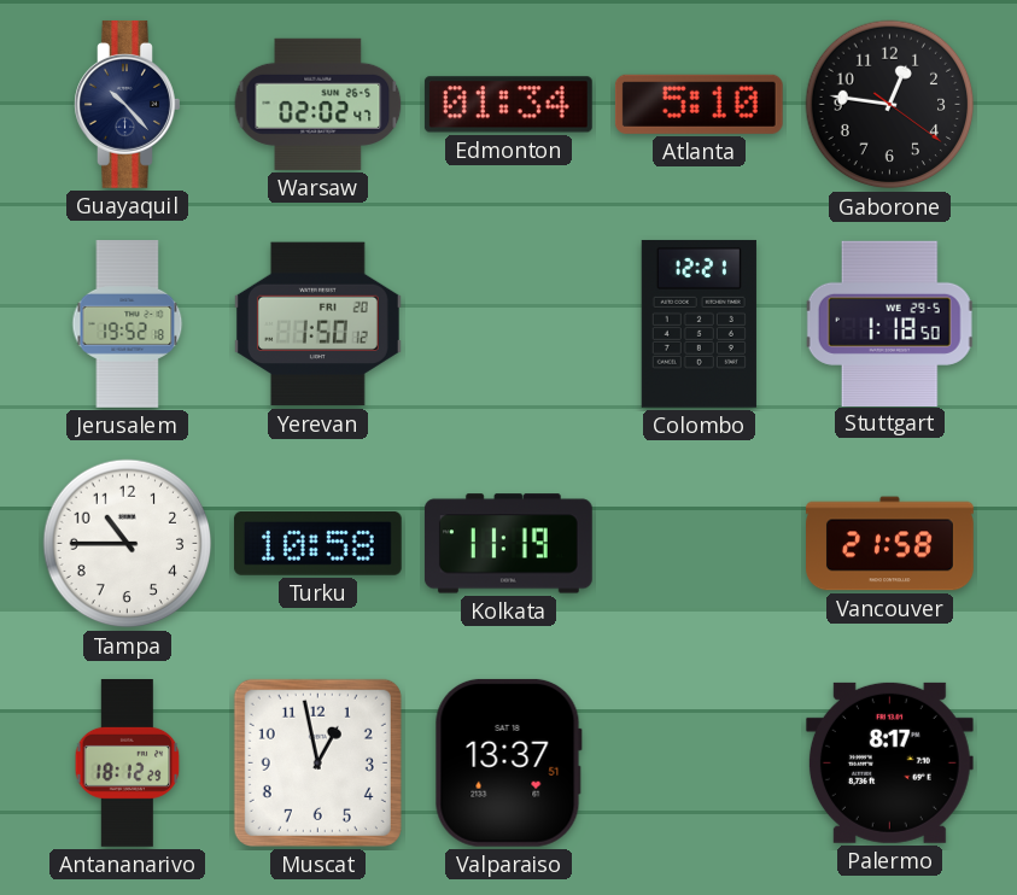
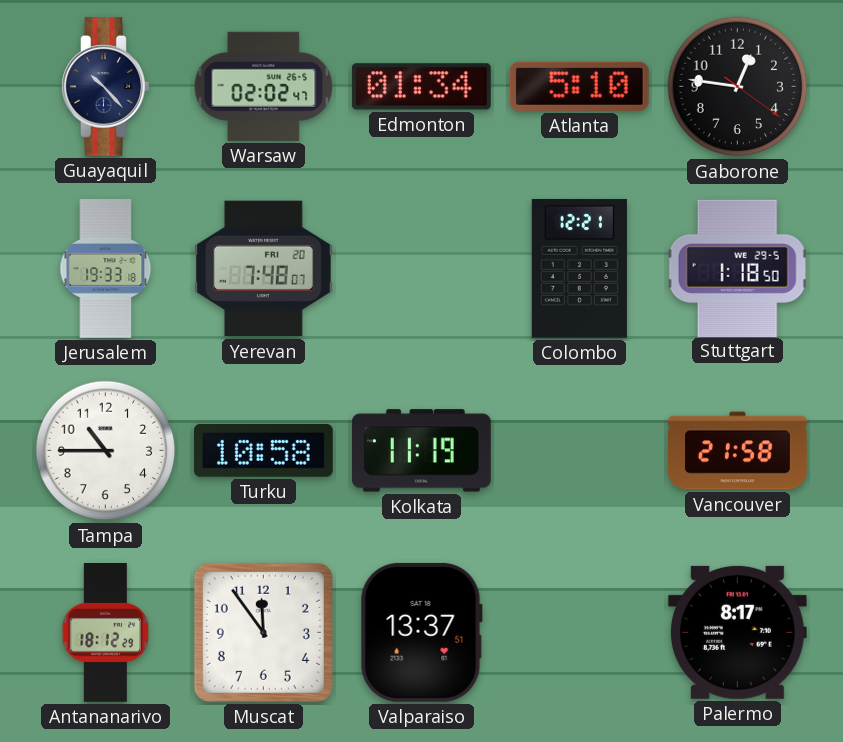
Jerusalem: 19:52 -> 19:33
Yerevan: 1:50 -> 7:48
Muscat: 12:58 -> 11:54
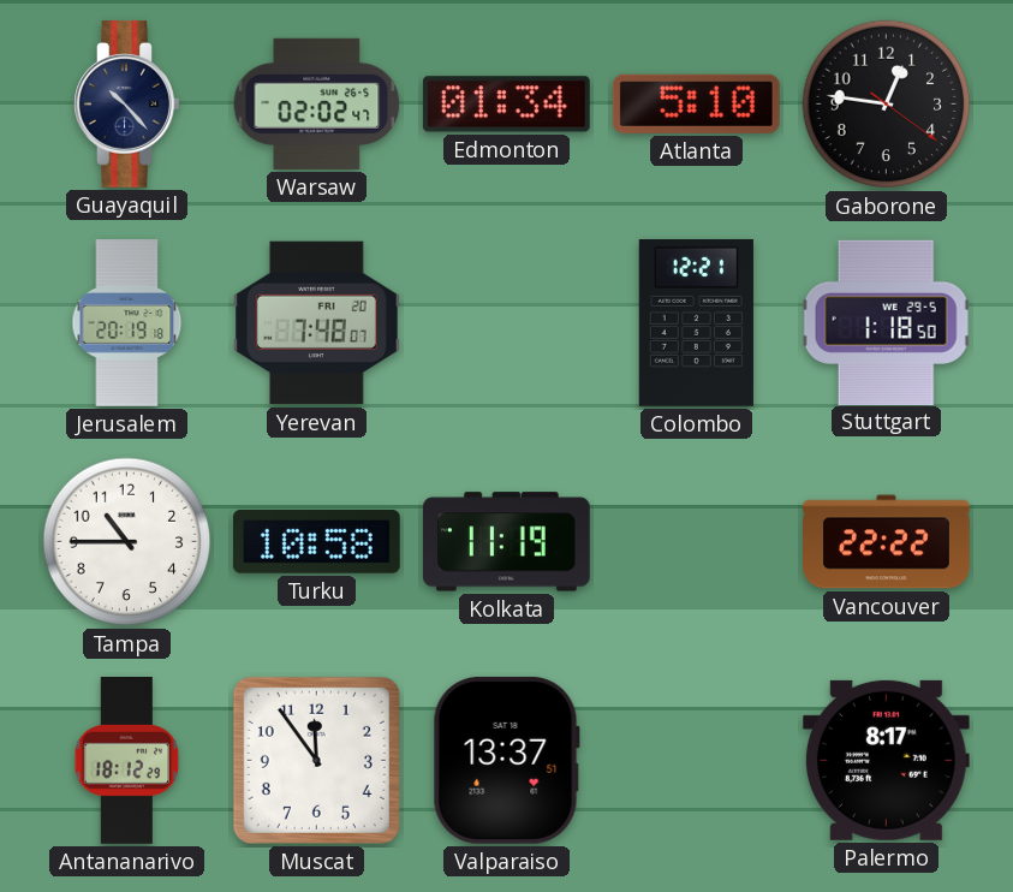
Jerusalem: 19:33 -> 20:19
Vancouver: 21:58 -> 22:22
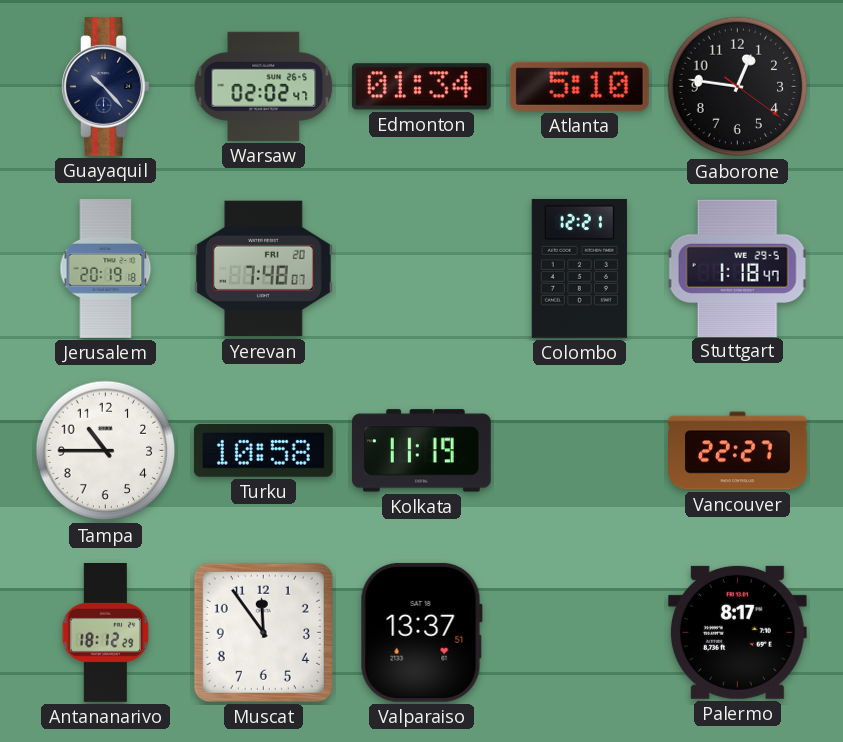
Stuttgart: 1:18:50 -> 1:18:47
Vancouver: 22:22 -> 22:27
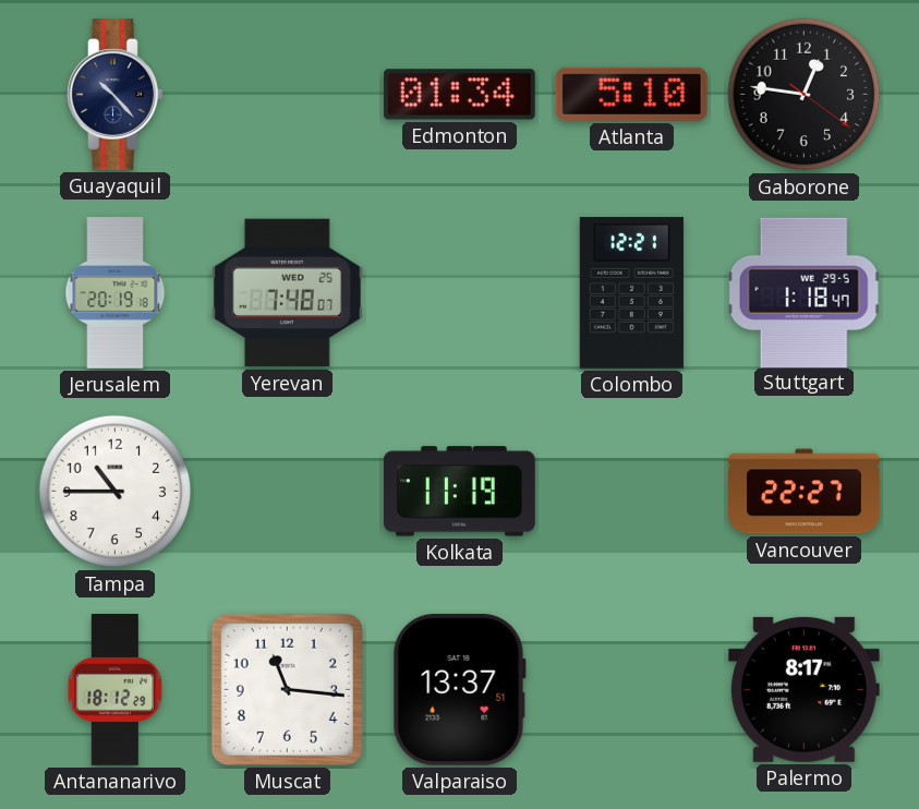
Warsaw: 02:02 -> none
Yerevan date: FRI 20 -> WED 25
Turku: 10:58 -> none
Muscat: 11:54 -> 11:16
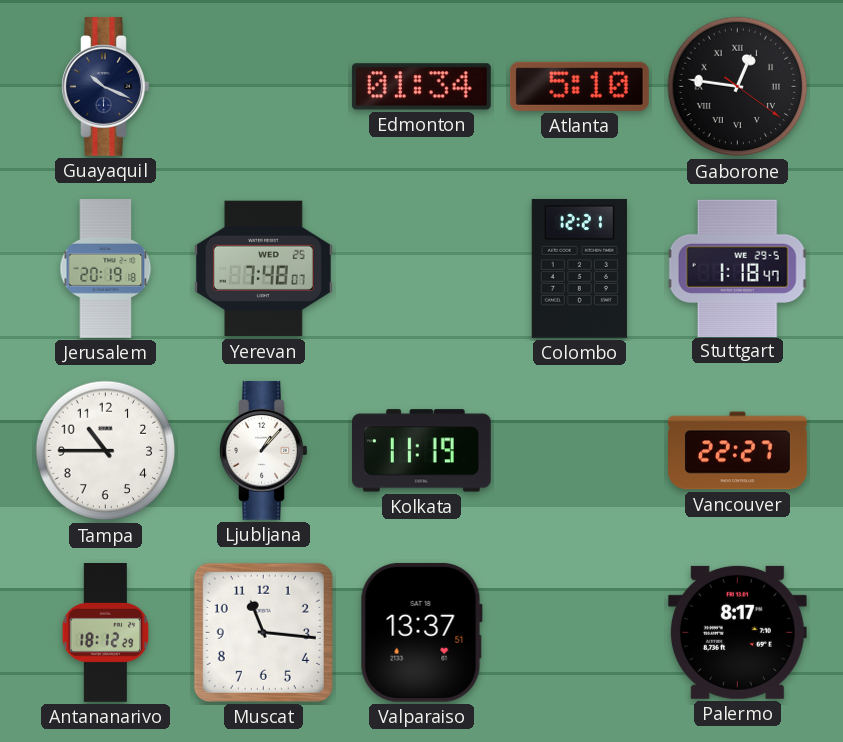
Guayaquil: 10:23 -> 10:19
Gaborone numerals: Arabic -> Roman
Ljubljana: none -> 1:07
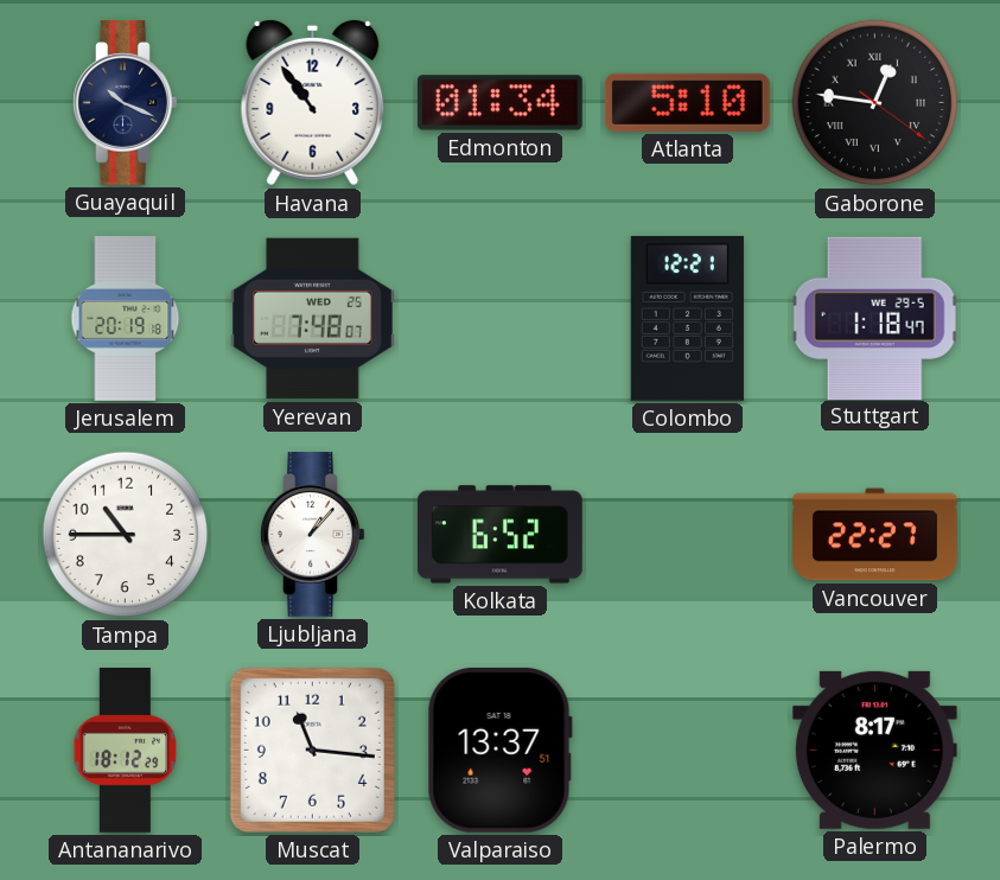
Havana: none -> 10:54
Kolkata: 11:19 -> 6:52
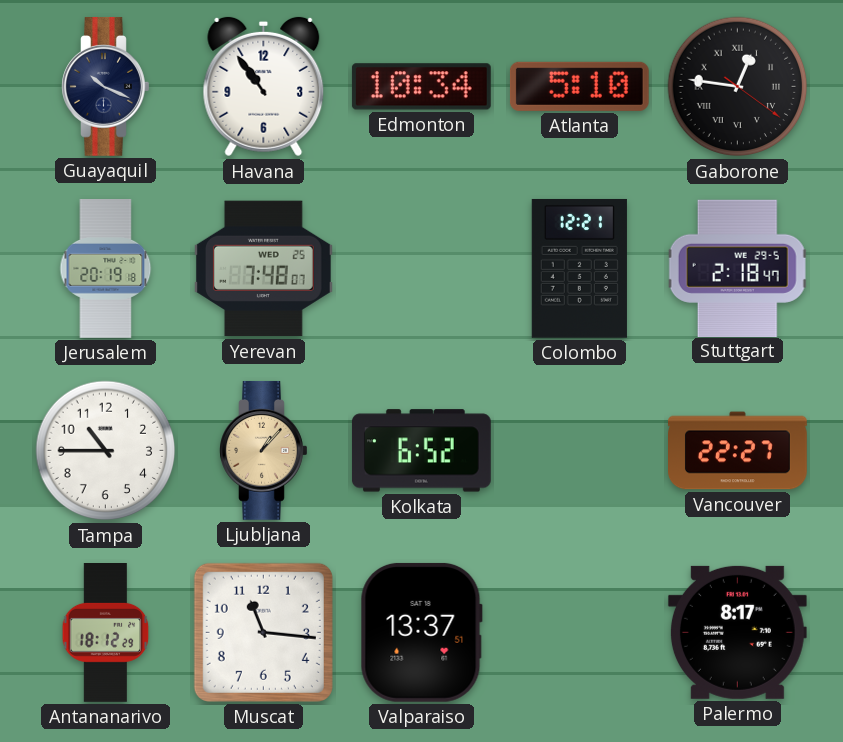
Edmonton: 01:34 -> 10:34
Stuttgart: 1:18 -> 2:18
Ljubljana dial: white -> champagne
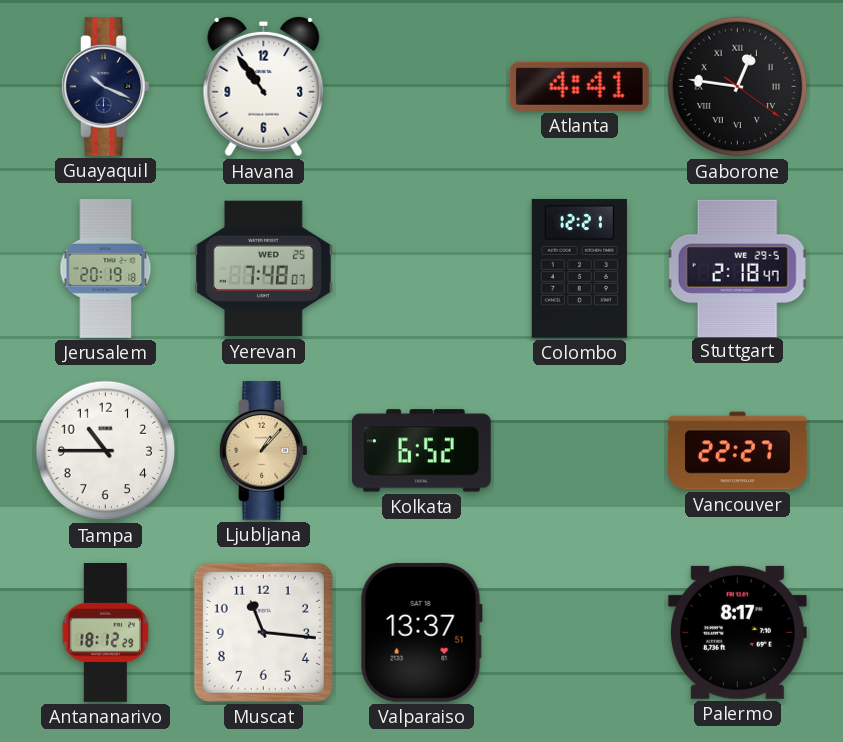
Edmonton: 10:34 -> none
Atlanta: 5:10 -> 4:41
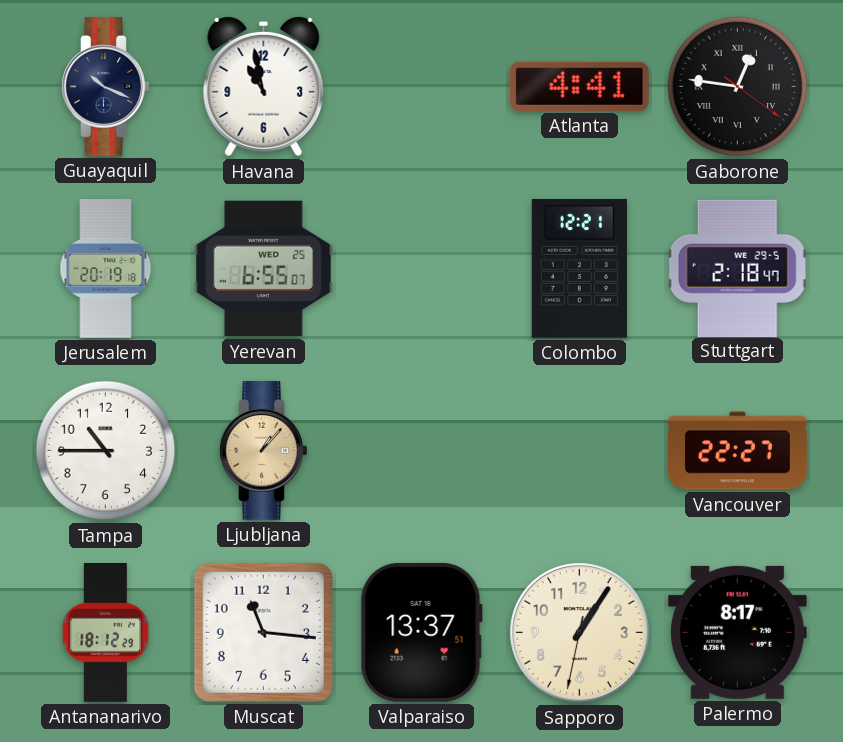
Havana: 10:54 -> 10:58
Yerevan: 7:48 -> 6:55
Kolkata: 6:52 -> none
Sapporo: none -> 1:05
